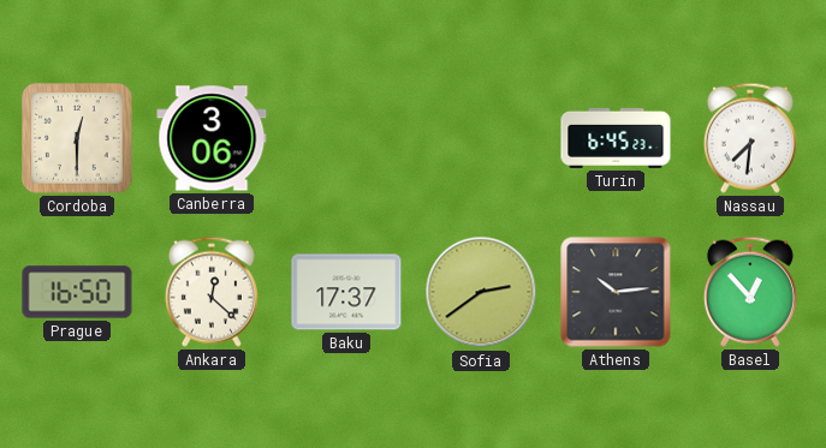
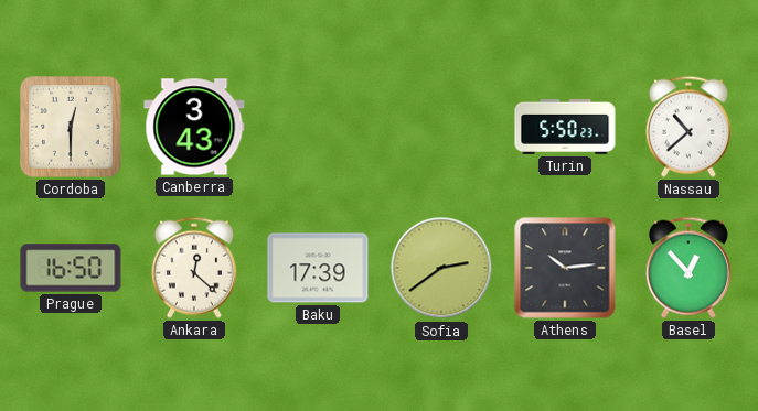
Canberra: 3:06 -> 3:43
Turin: 6:45 -> 5:50
Nassau: 7:31 -> 10:38
Baku: 17:37 -> 17:39
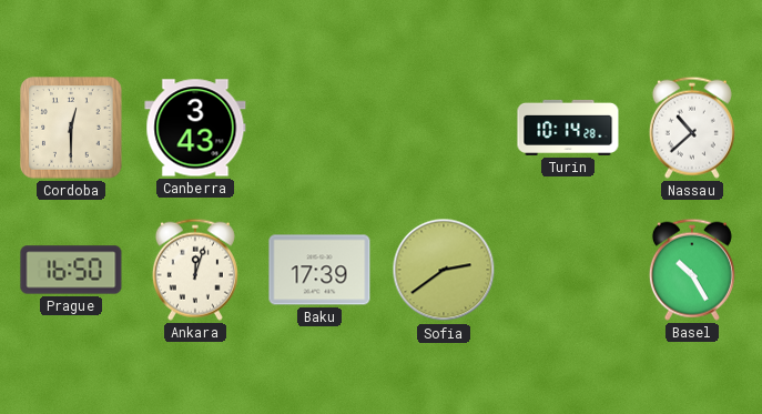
Turin: 5:50 -> 10:14
Ankara: 12:22 -> 12:03
Athens: 10:14 -> none
Basel: 12:53 -> 10:25
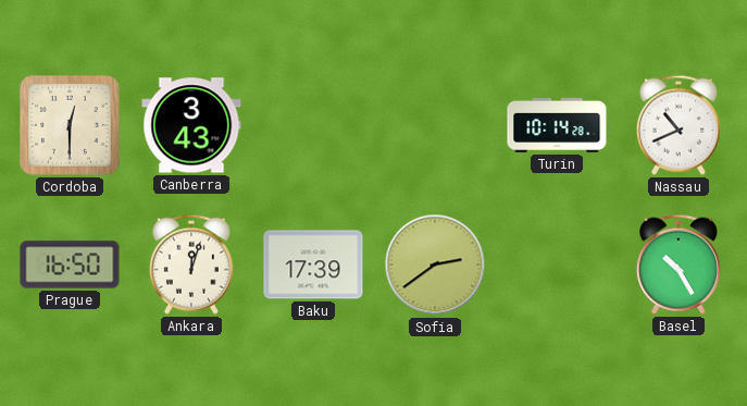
Nassau: 10:38 -> 10:41
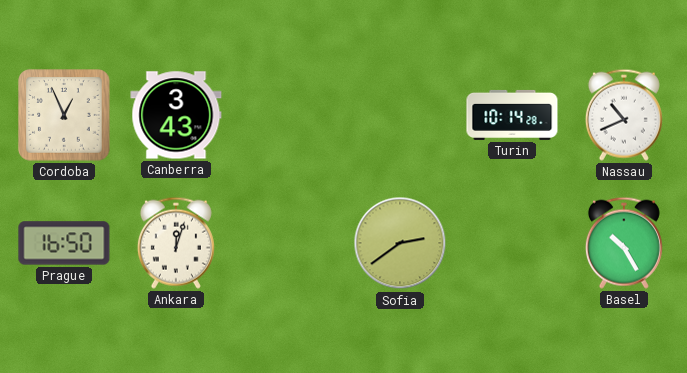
Cordoba: 12:30 -> 12:56
Baku: 17:39 -> none
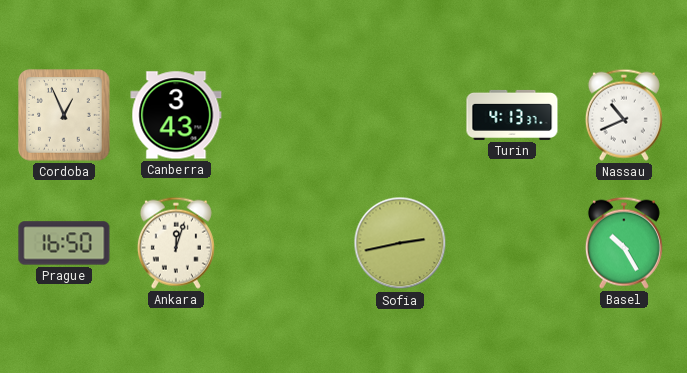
Turin: 10:14 -> 4:13
Sofia: 2:39 -> 2:43
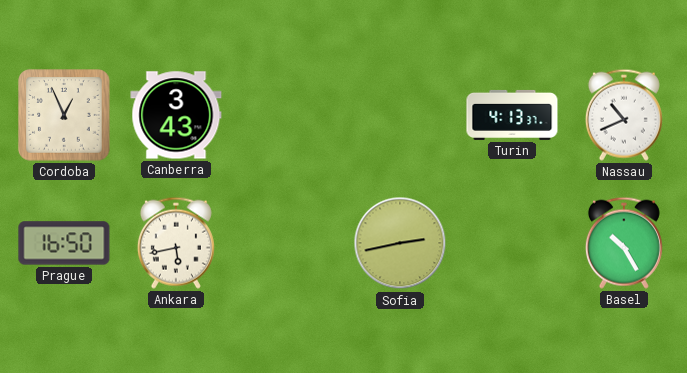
Ankara: 12:03 -> 5:43
